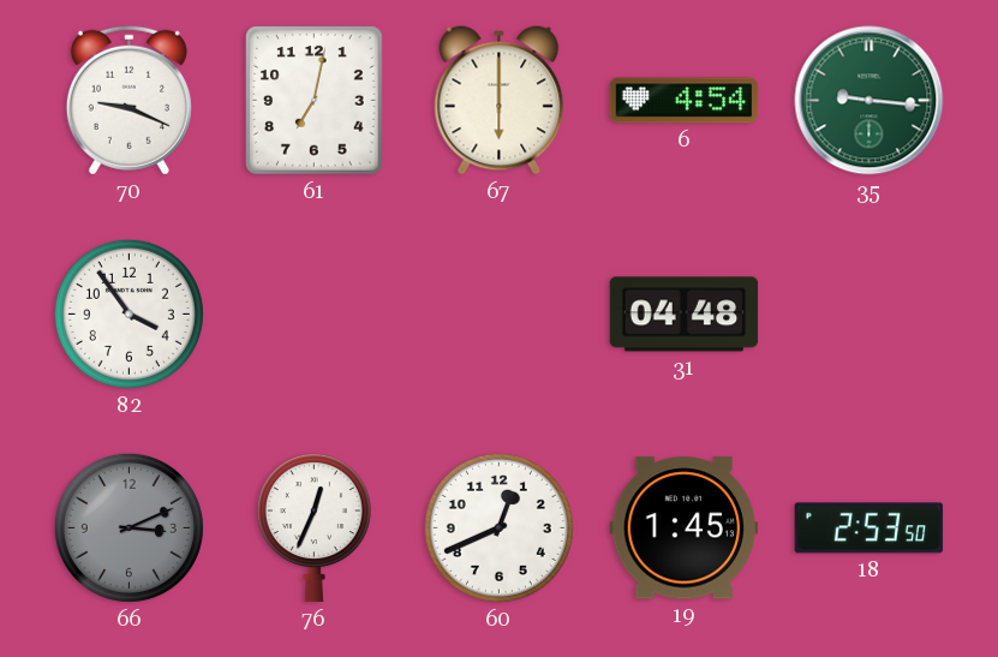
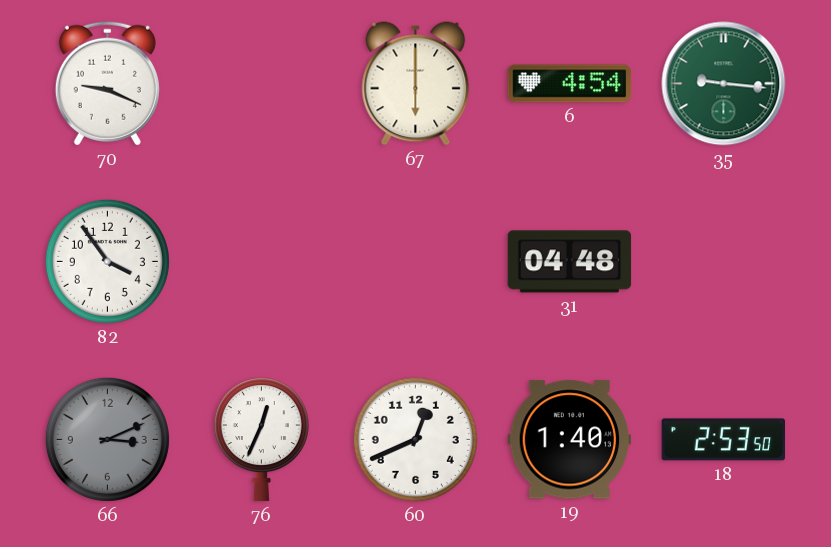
61: 7:02 -> none
19: 1:45 -> 1:40
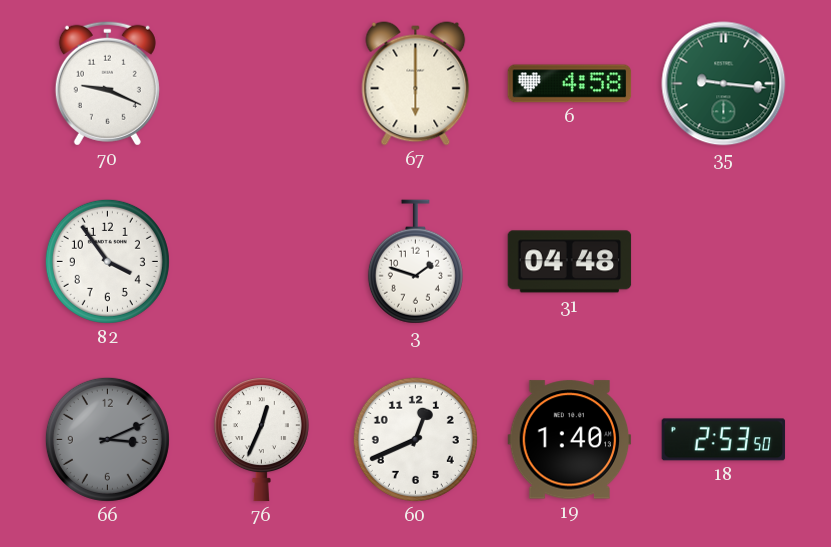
6: 4:54 -> 4:58
3: none -> 1:48
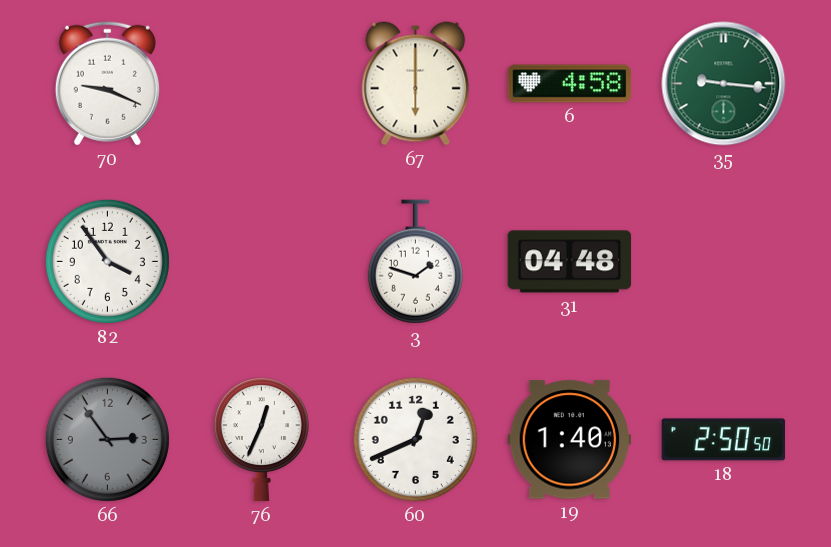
66: 3:11 -> 2:54
18: 2:53 -> 2:50
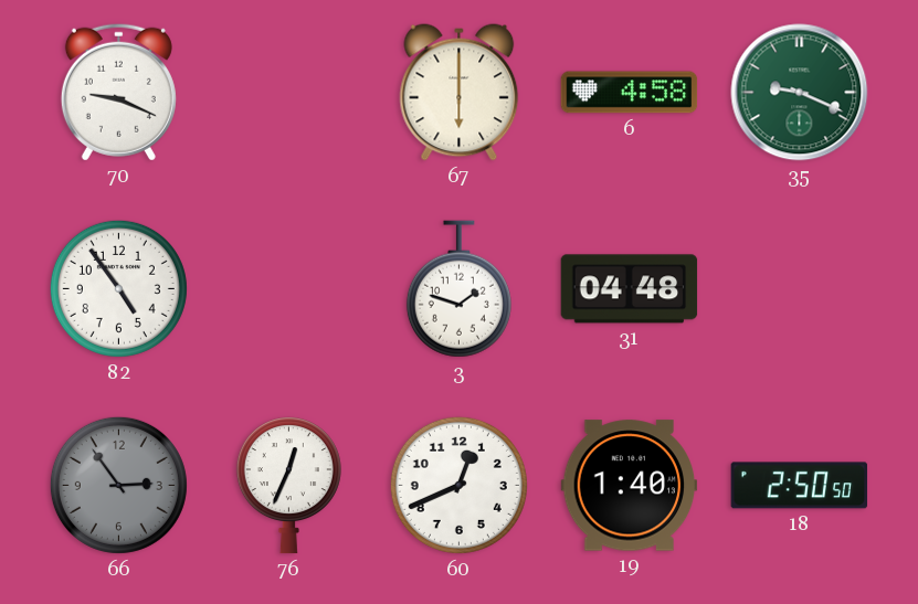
35: 9:16 -> 9:19
82: 3:54 -> 4:54
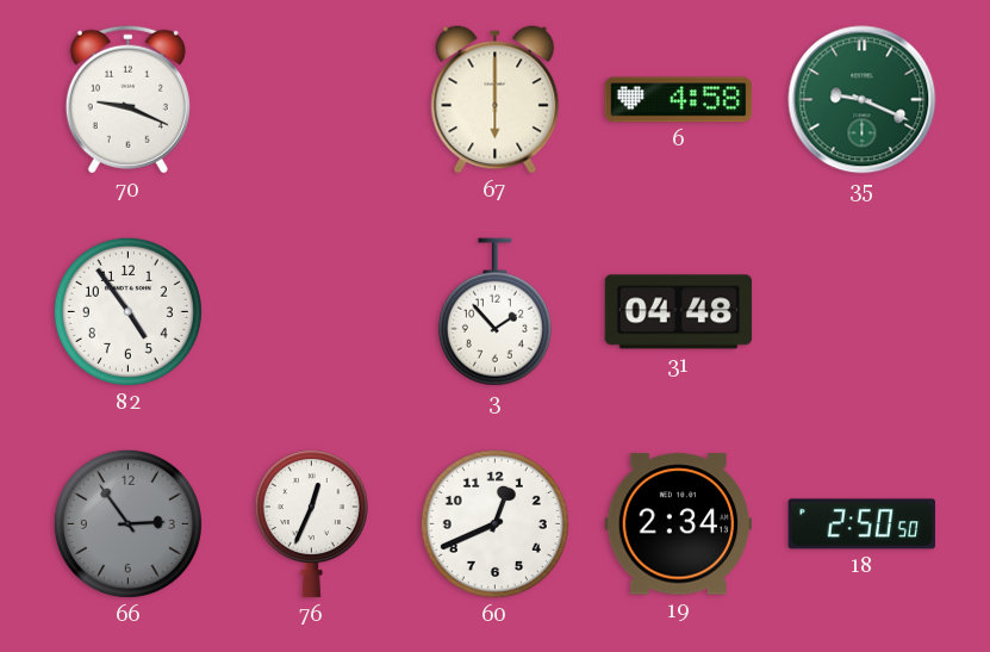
3: 1:48 -> 1:53
19: 1:40 -> 2:34
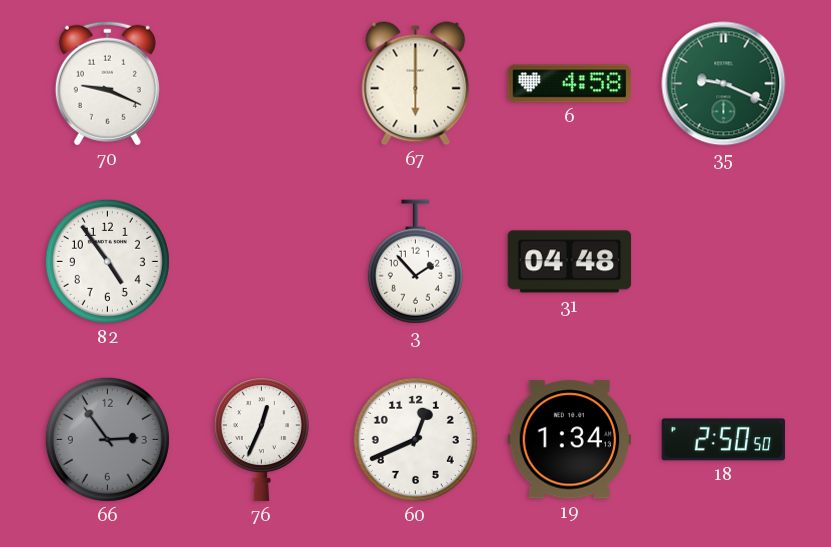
19: 2:34 -> 1:34
